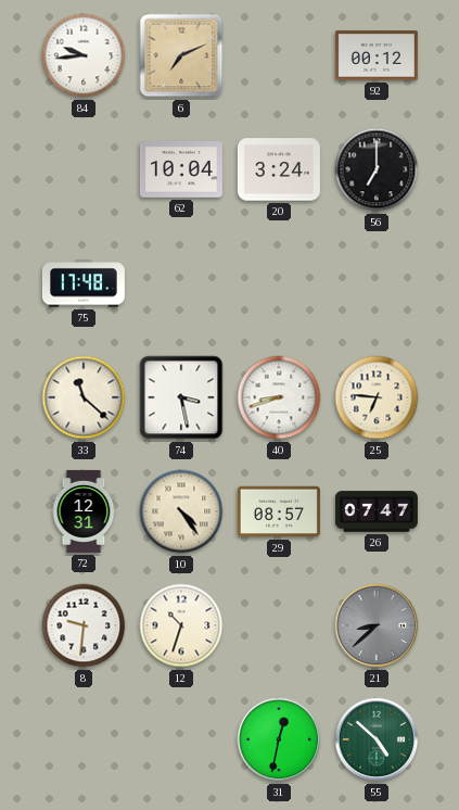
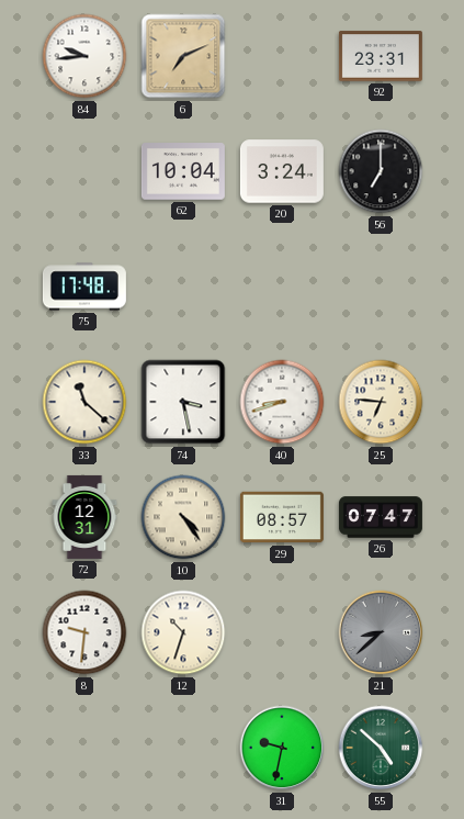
92: 00:12 -> 23:31
31: 12:32 -> 9:32
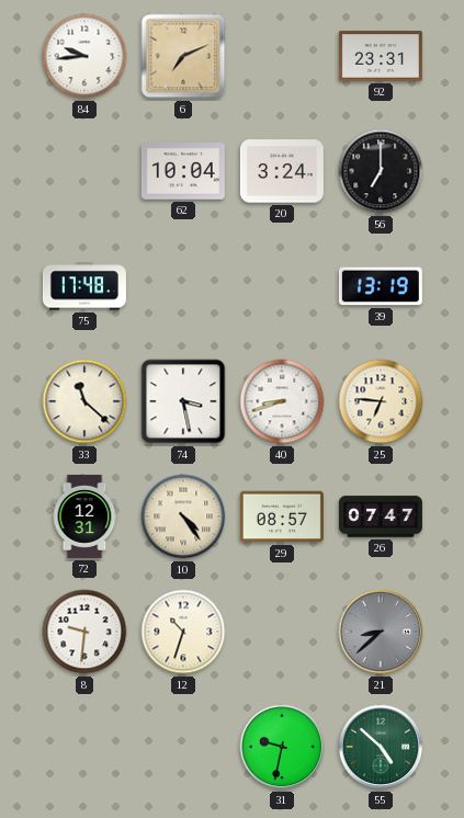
39: none -> 13:19
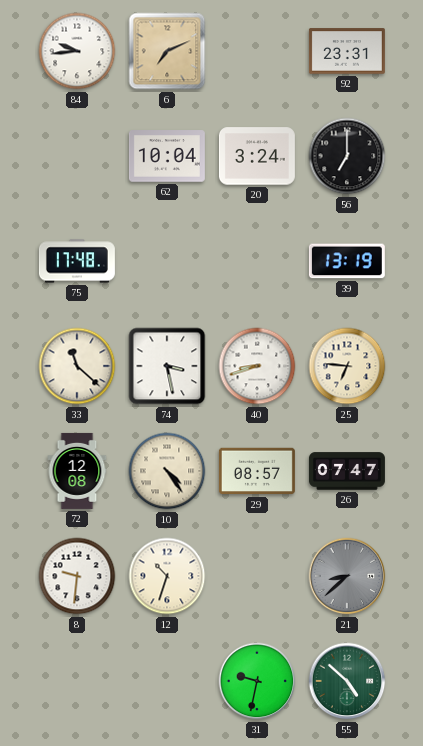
72: 12:31 -> 12:08
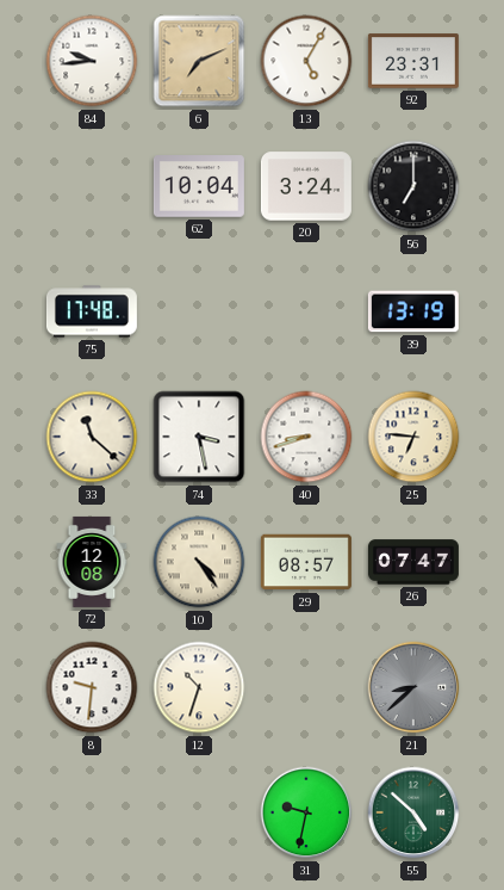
13: none -> 5:05
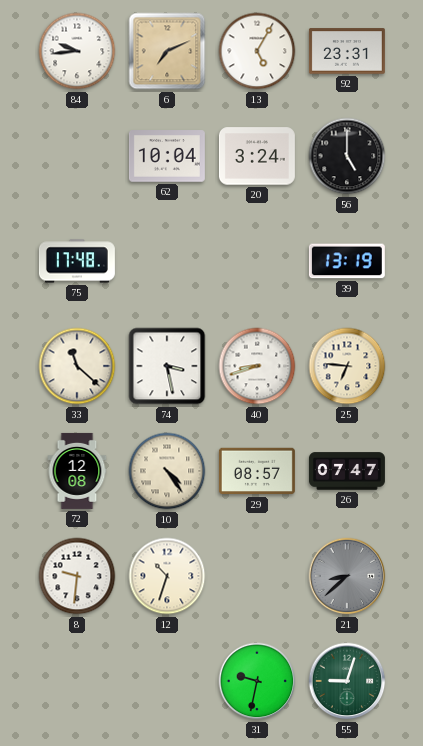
56: 7:00 -> 5:00
55: 4:52 -> 9:03
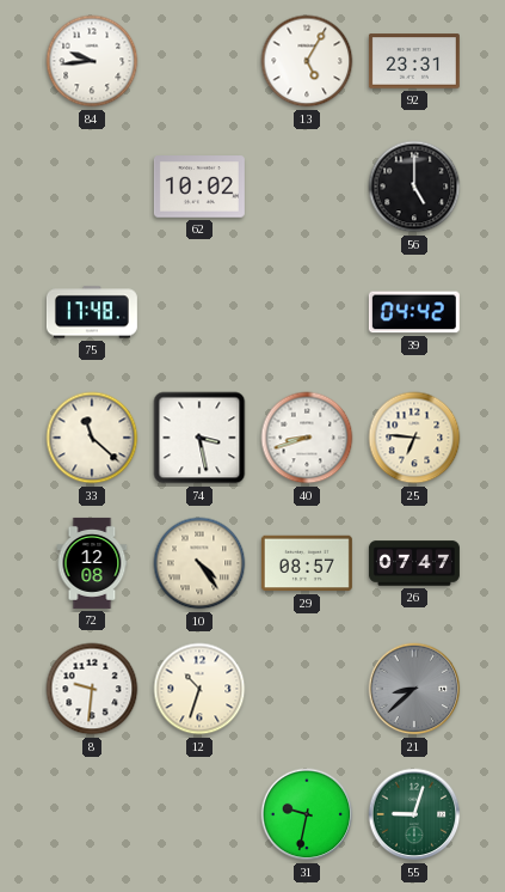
6: 7:11 -> none
62: 10:04 -> 10:02
20: 3:24 -> none
39: 13:19 -> 04:42
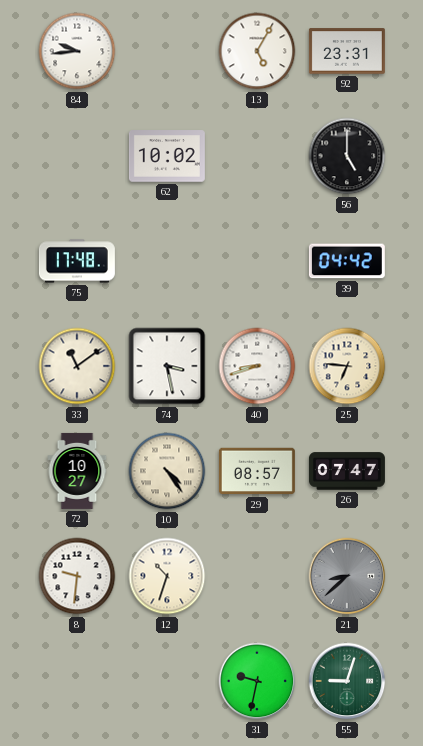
33: 11:22 -> 11:09
72: 12:08 -> 10:27
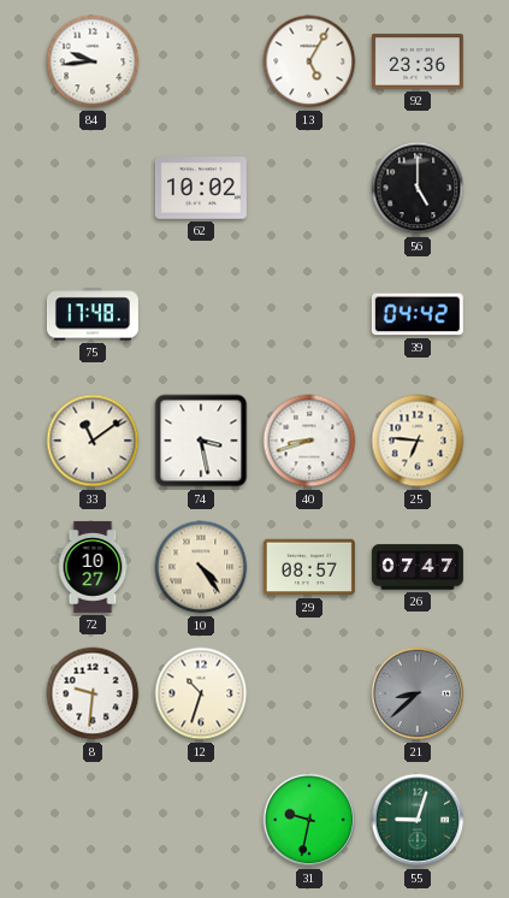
92: 23:31 -> 23:36
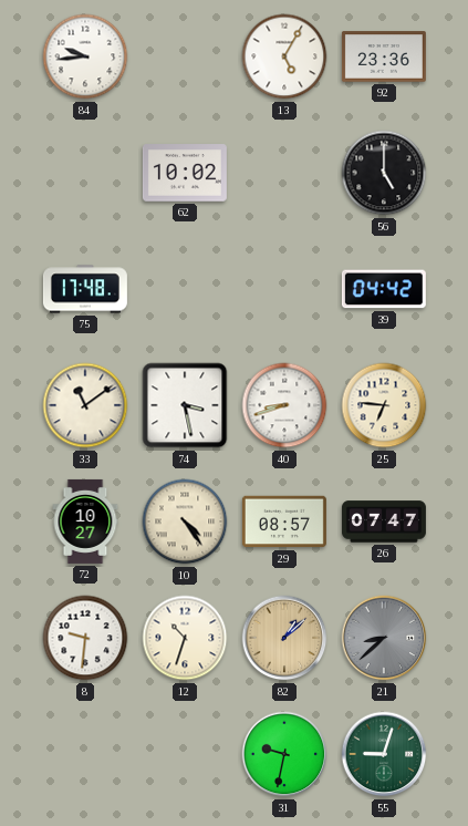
82: none -> 1:08
